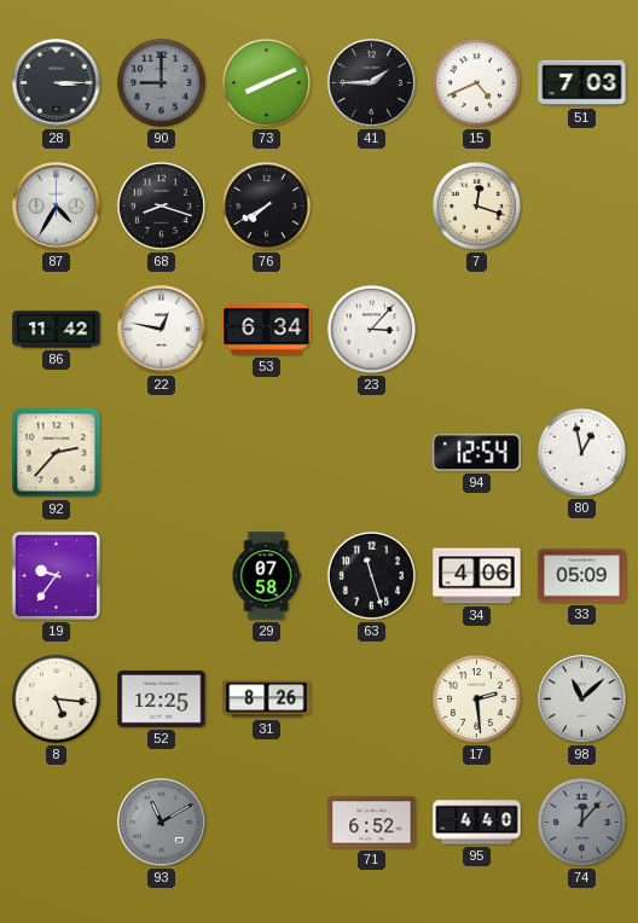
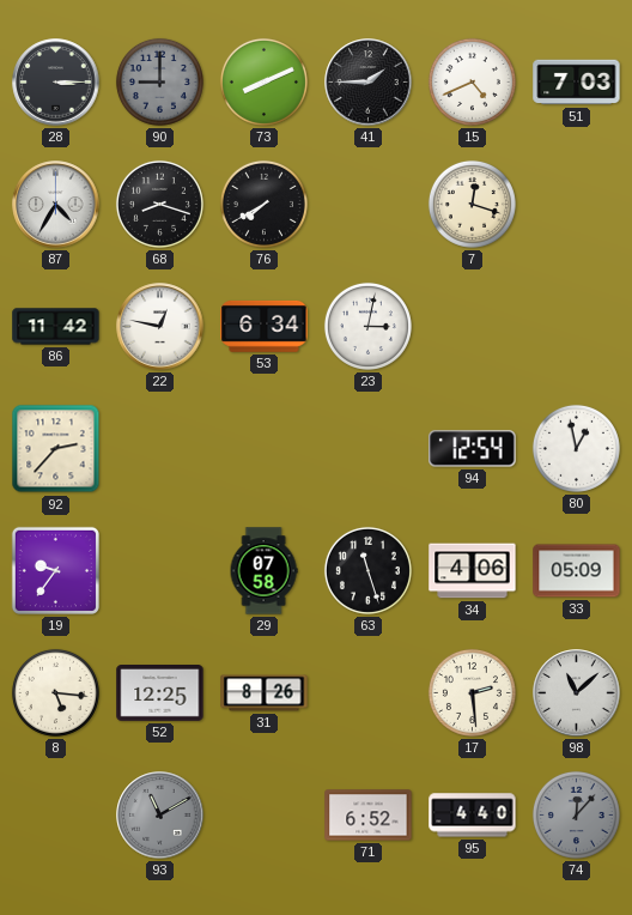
23: 3:07 -> 3:02
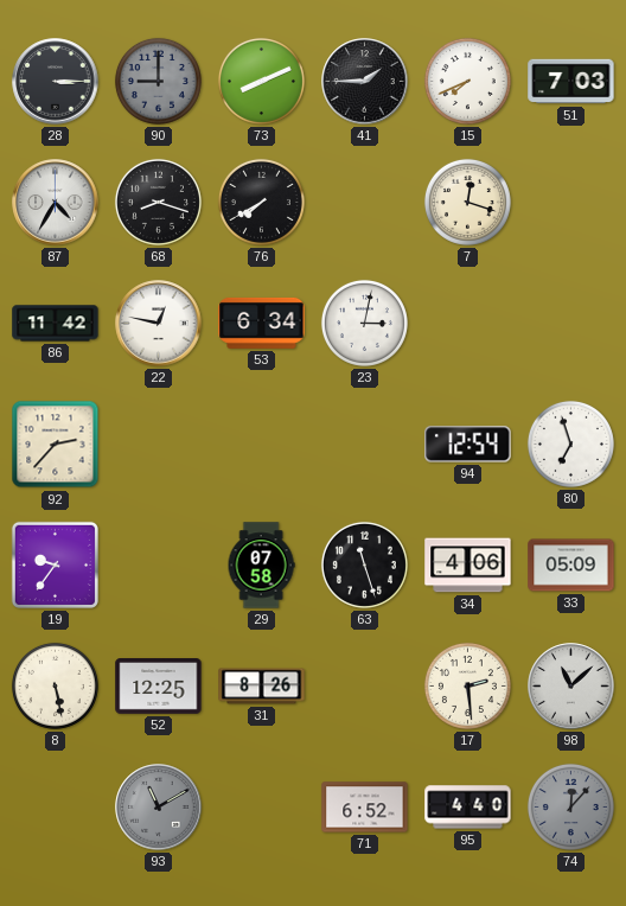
15: 4:41 -> 7:41
80: 12:58 -> 6:57
8: 5:16 -> 5:28
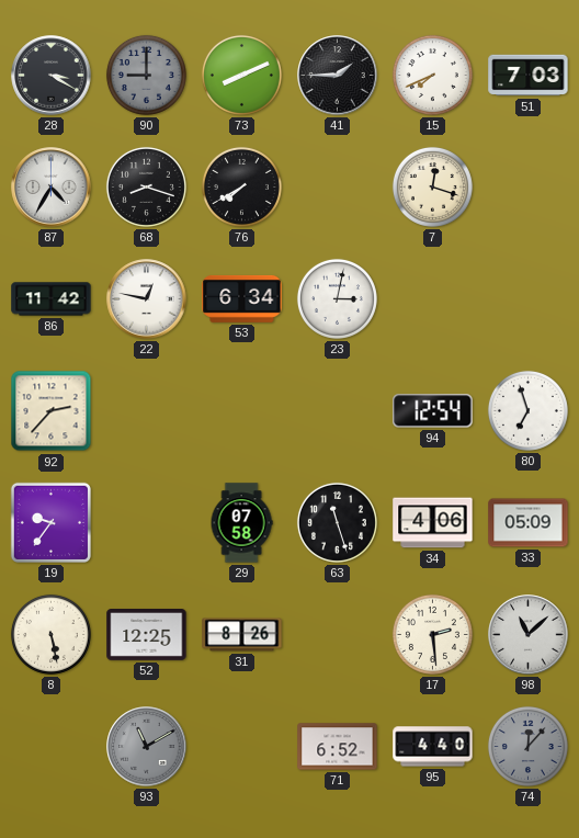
28: 3:15 -> 3:20
